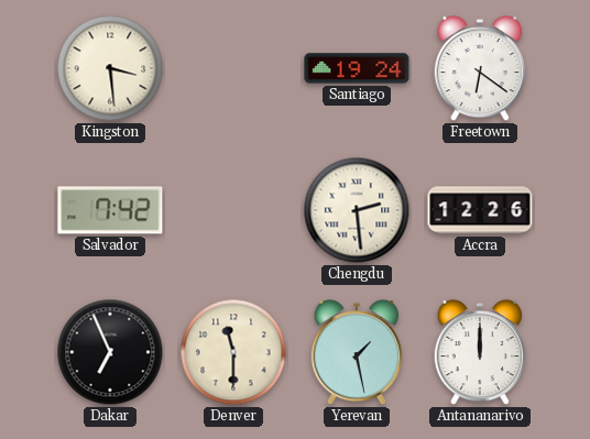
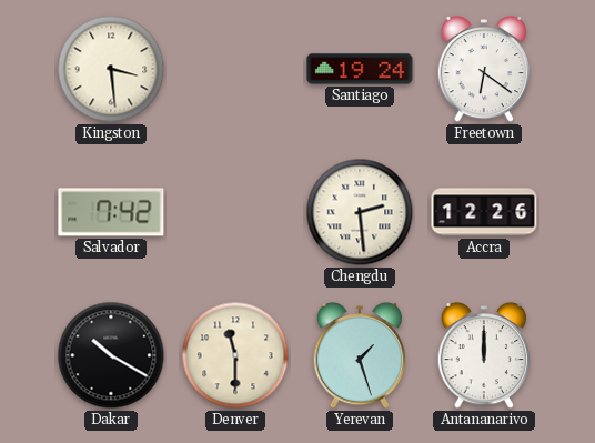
Dakar: 6:56 -> 10:20
Yerevan: 1:28 -> 1:27
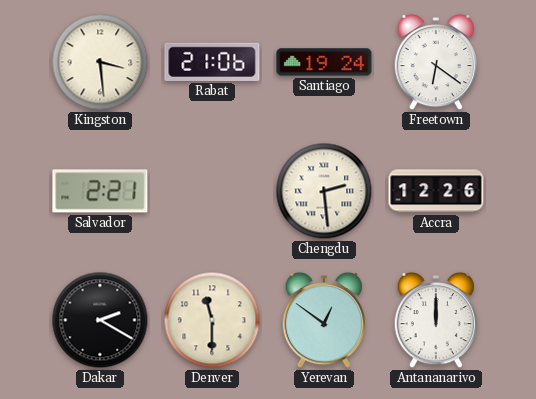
Rabat: none -> 21:06
Salvador: 7:42 -> 2:21
Dakar: 10:20 -> 2:20
Yerevan: 1:27 -> 12:51
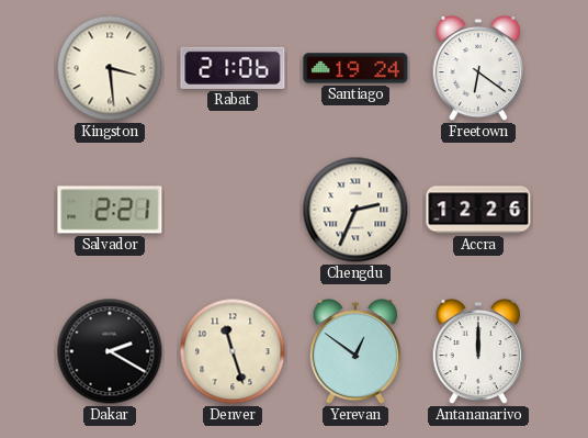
Chengdu: 2:29 -> 2:34
Denver: 11:30 -> 11:27
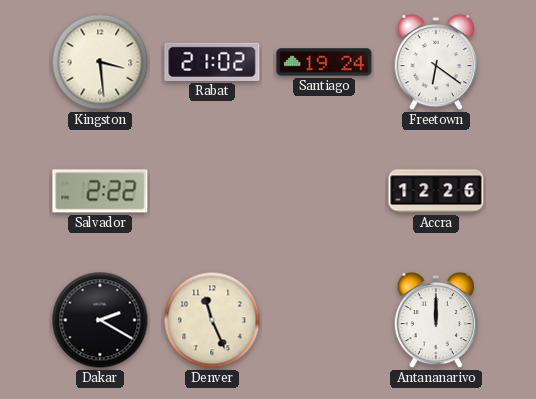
Rabat: 21:06 -> 21:02
Salvador: 2:21 -> 2:22
Chengdu: 2:34 -> none
Denver: 11:27 -> 11:26
Yerevan: 12:51 -> none
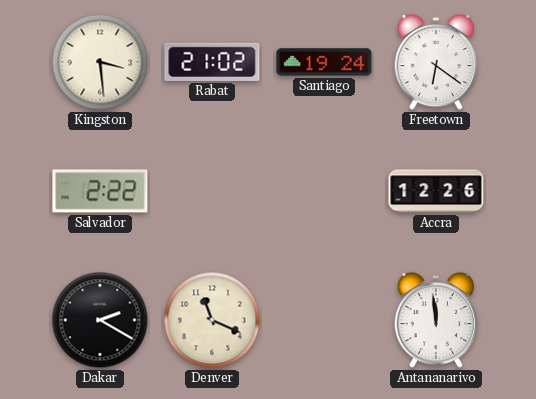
Denver: 11:26 -> 11:19
Antananarivo: 12:00 -> 11:59
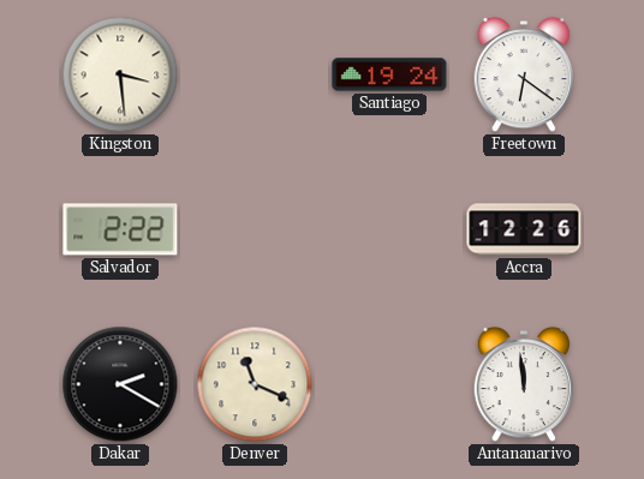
Rabat: 21:02 -> none
